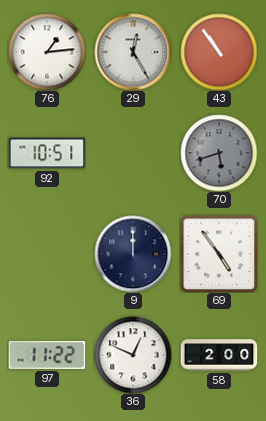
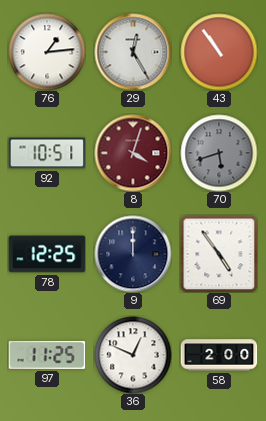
8: none -> 4:03
78: none -> 12:25
97: 11:22 -> 11:25
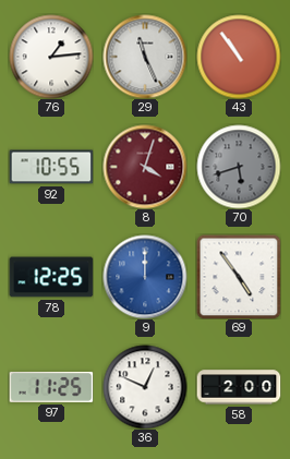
29: 12:25 -> 11:26
92: 10:51 -> 10:55
9 dial: navy -> blue
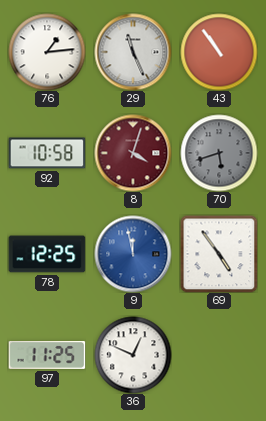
92: 10:55 -> 10:58
9: 12:00 -> 11:58
58: 2:00 -> none
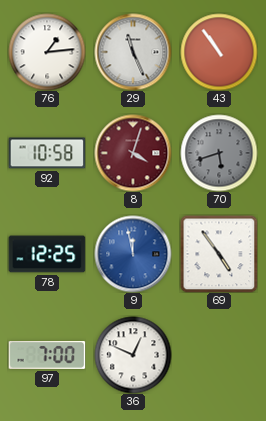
97: 11:25 -> 7:00
